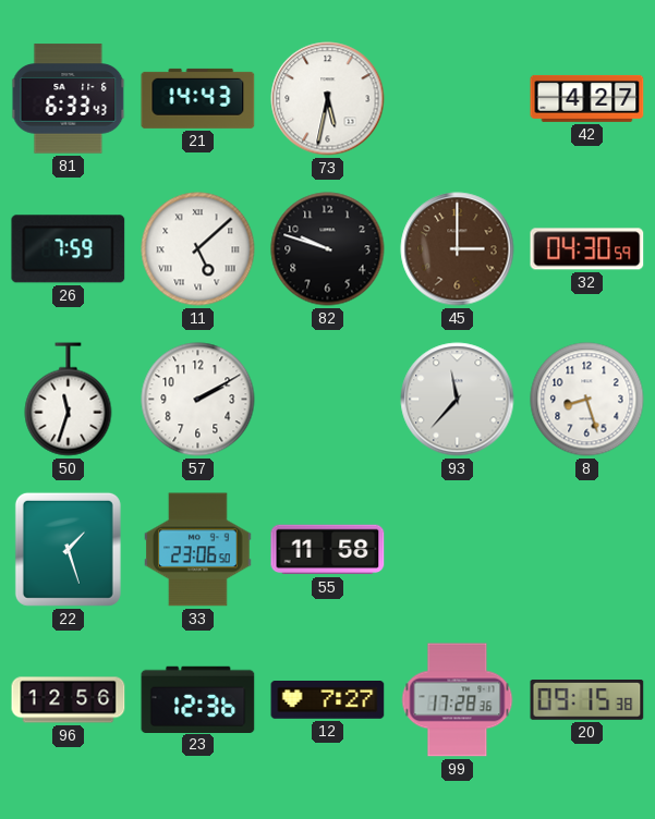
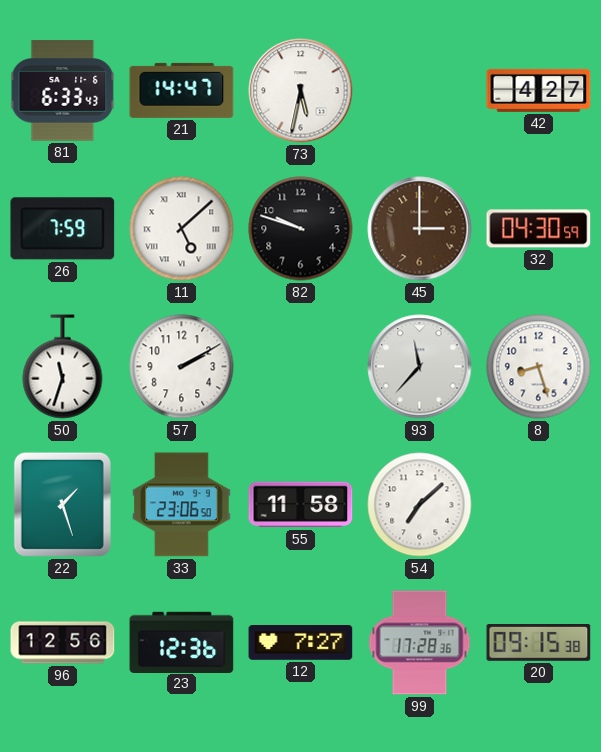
21: 14:43 -> 14:47
54: none -> 7:08
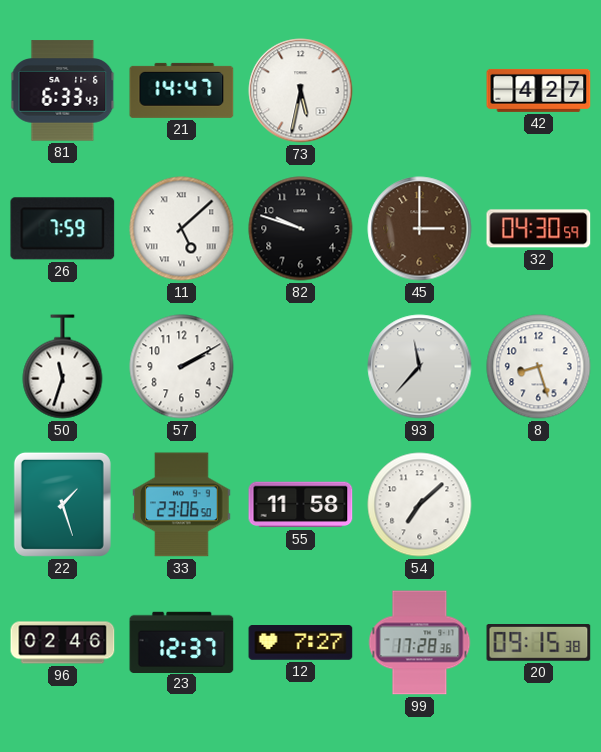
96: 12:56 -> 02:46
23: 12:36 -> 12:37
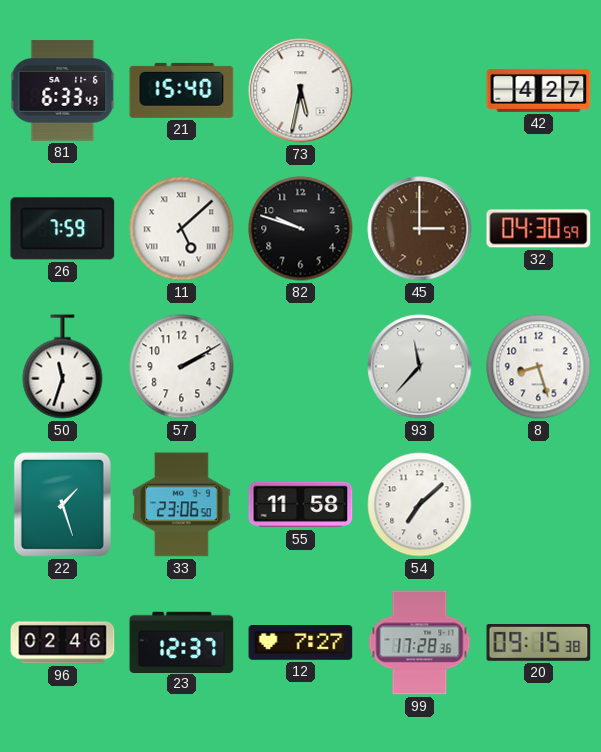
21: 14:47 -> 15:40
